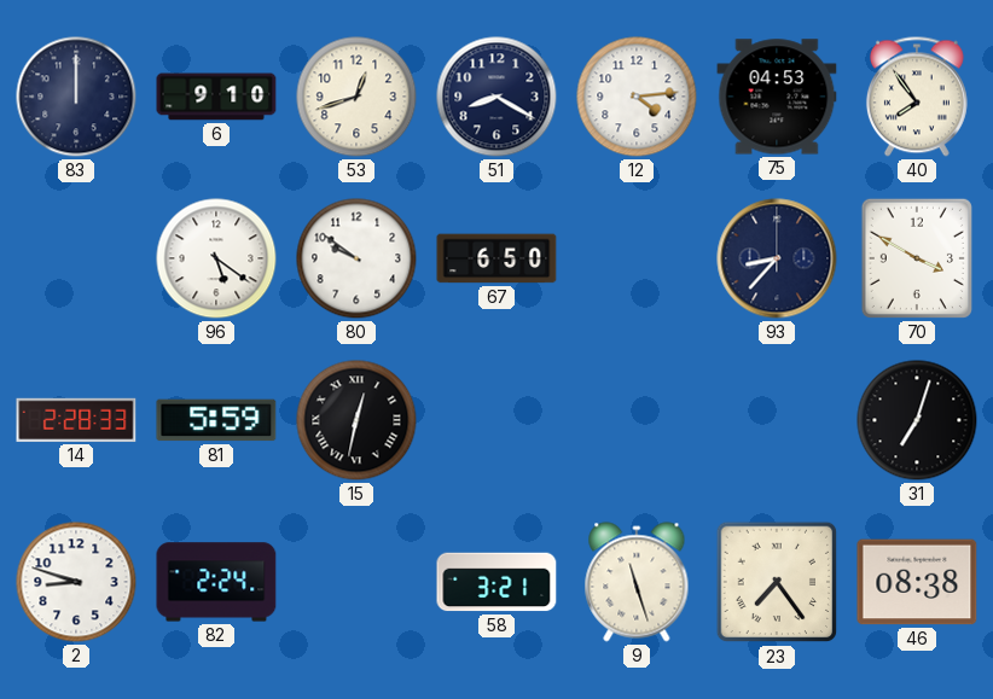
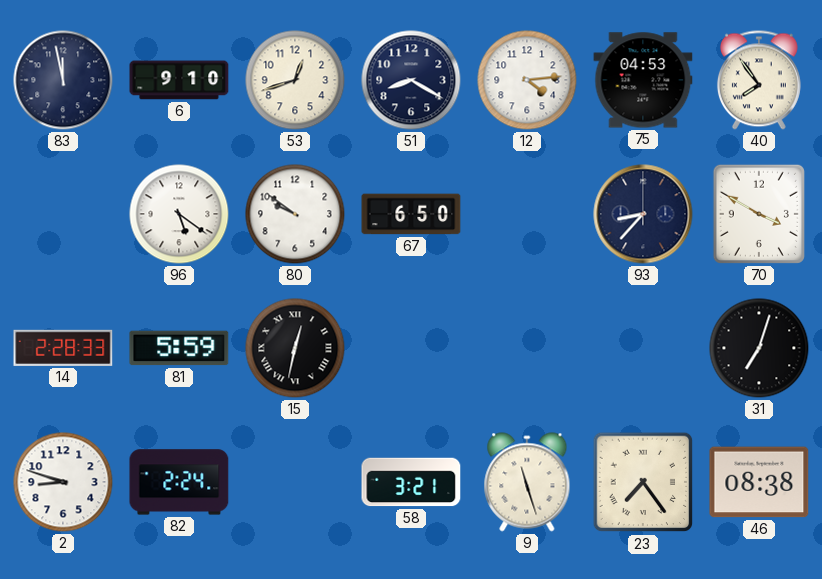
83: 12:00 -> 11:58
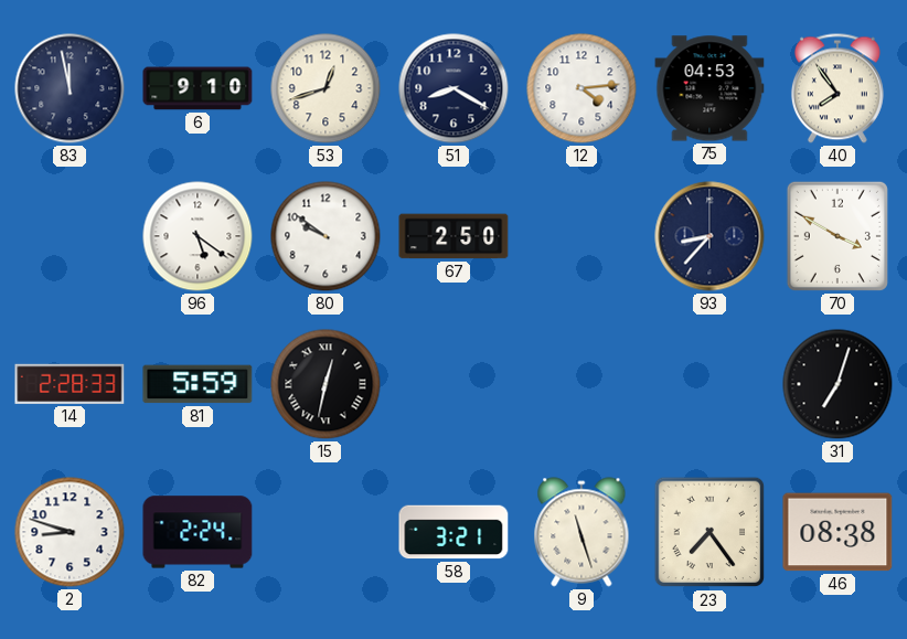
67: 6:50 -> 2:50
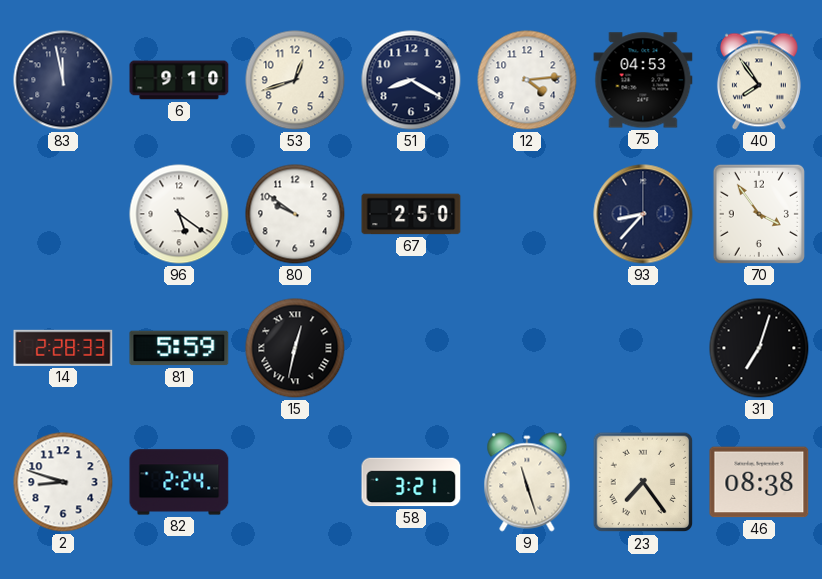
70: 3:50 -> 3:54
